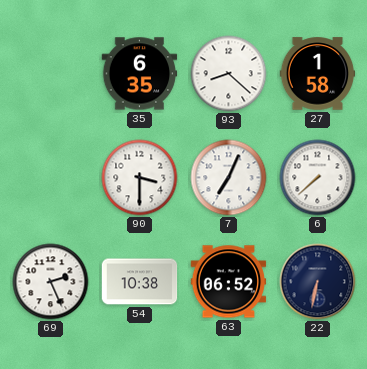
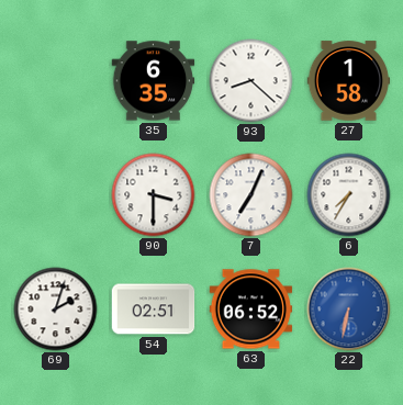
6: 7:38 -> 7:35
69: 2:26 -> 2:03
54: 10:38 -> 02:51
22 dial: navy -> blue
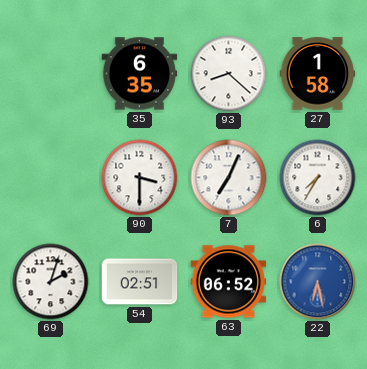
22: 6:32 -> 6:28
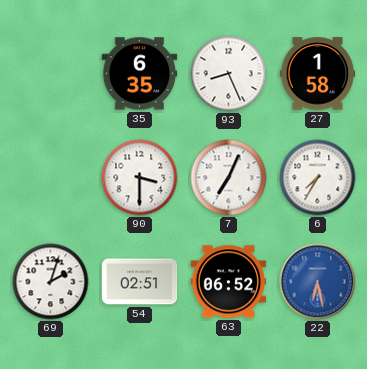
93: 8:22 -> 8:26
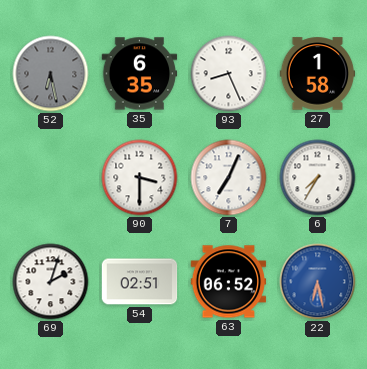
52: none -> 6:28
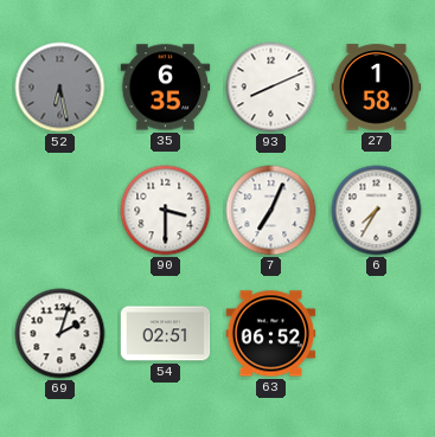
93: 8:26 -> 8:11
22: 6:28 -> none
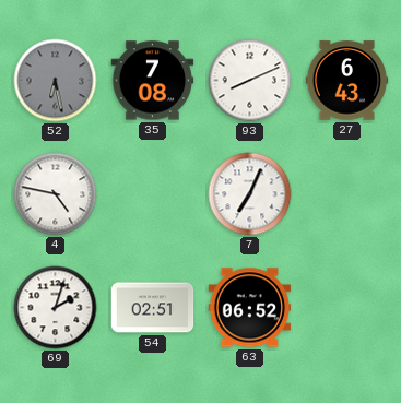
35: 6:35 -> 7:08
27: 1:58 -> 6:43
4: none -> 4:47
90: 3:30 -> none
6: 7:35 -> none
